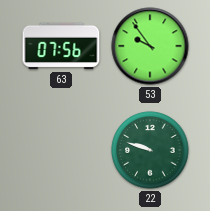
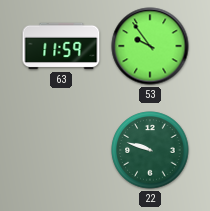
63: 07:56 -> 11:59
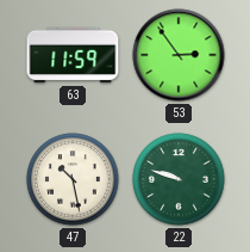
53: 9:54 -> 2:54
47: none -> 10:28
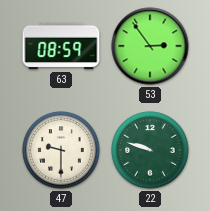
63: 11:59 -> 08:59
47: 10:28 -> 9:30
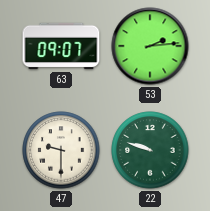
63: 08:59 -> 09:07
53: 2:54 -> 2:14
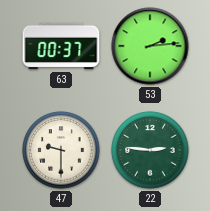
63: 09:07 -> 00:37
22: 9:48 -> 2:46
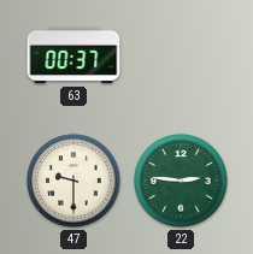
53: 2:14 -> none
